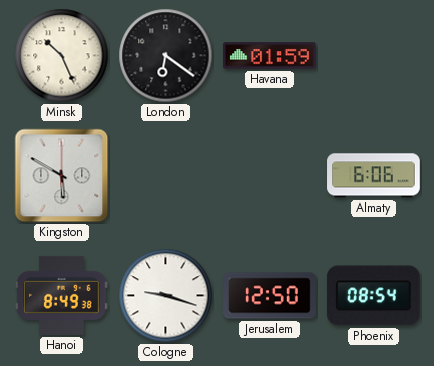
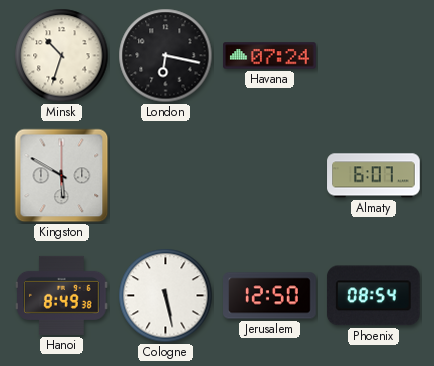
Minsk: 10:26 -> 10:33
London: 6:21 -> 6:17
Havana: 01:59 -> 07:24
Almaty: 6:06 -> 6:07
Cologne: 9:18 -> 5:28
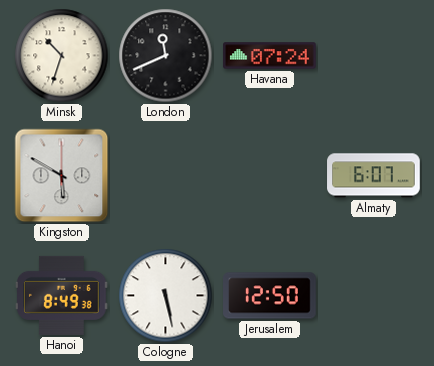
London: 6:17 -> 11:41
Phoenix: 08:54 -> none
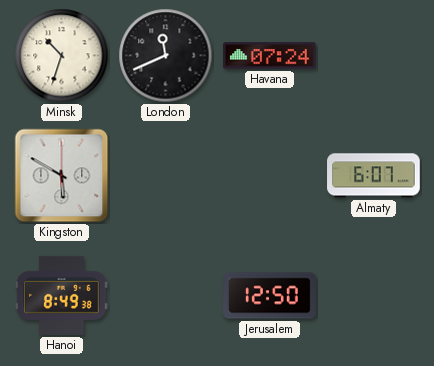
Cologne: 5:28 -> none
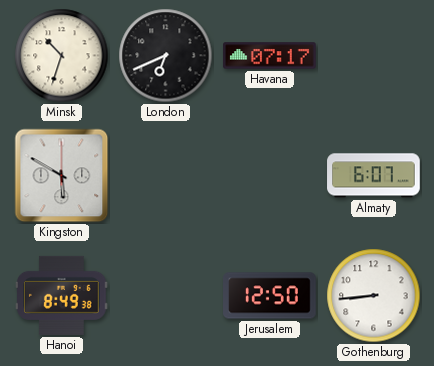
London: 11:41 -> 6:41
Havana: 07:24 -> 07:17
Gothenburg: none -> 8:44
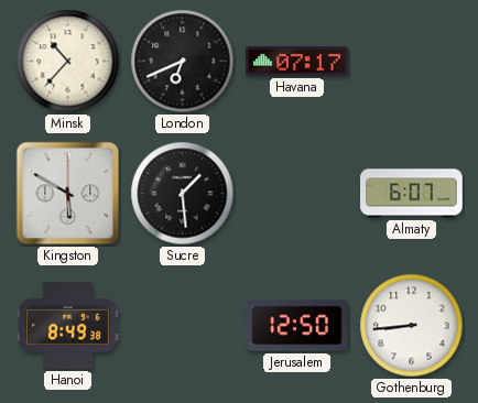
Minsk: 10:33 -> 10:37
Sucre: none -> 1:29
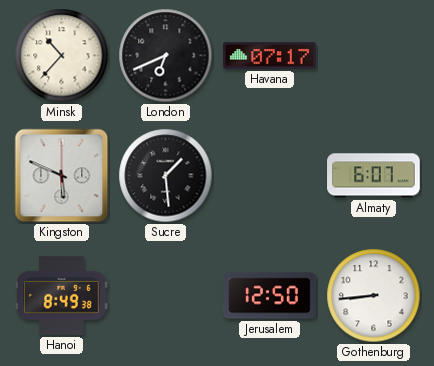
Kingston: 5:50 -> 5:49
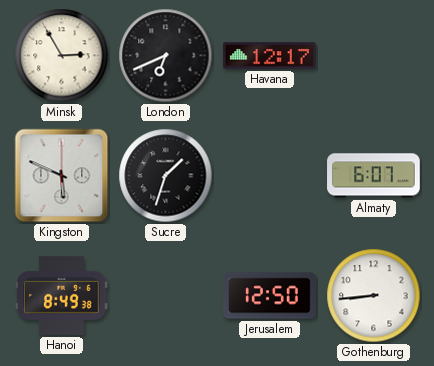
Minsk: 10:37 -> 2:55
Havana: 07:17 -> 12:17
Sucre: 1:29 -> 1:33
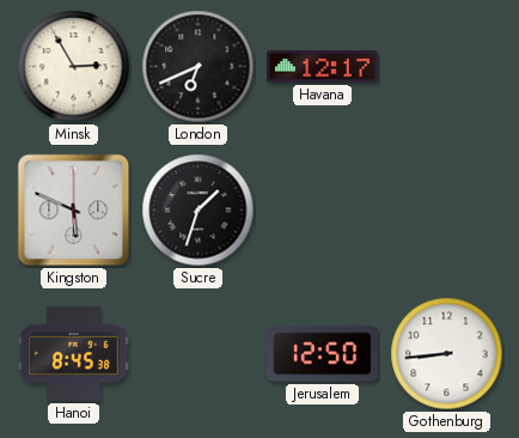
Almaty: 6:07 -> none
Hanoi: 8:49 -> 8:45
